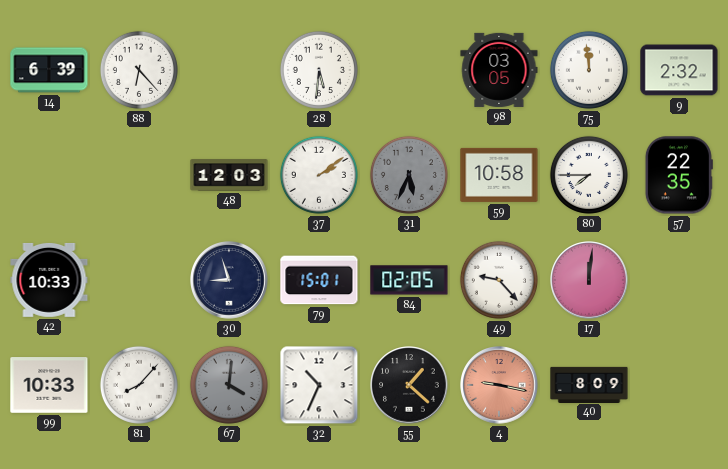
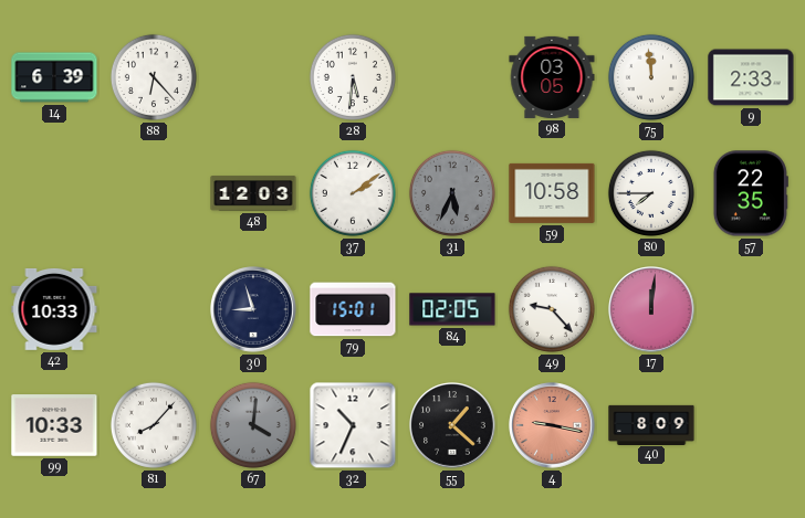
9: 2:32 -> 2:33
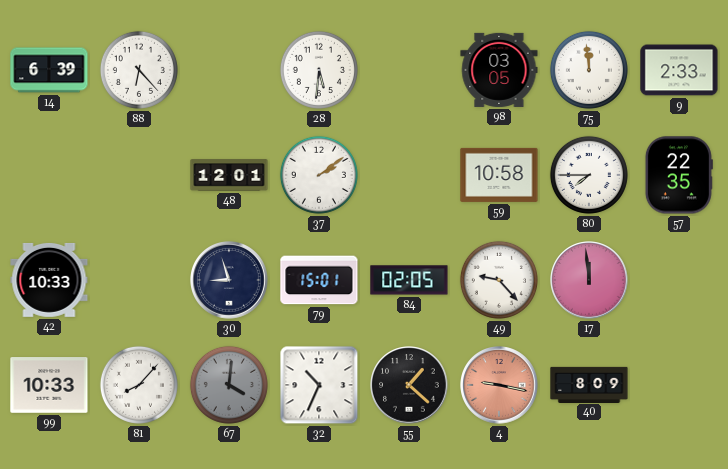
48: 12:03 -> 12:01
31: 5:34 -> none
17: 12:01 -> 11:59
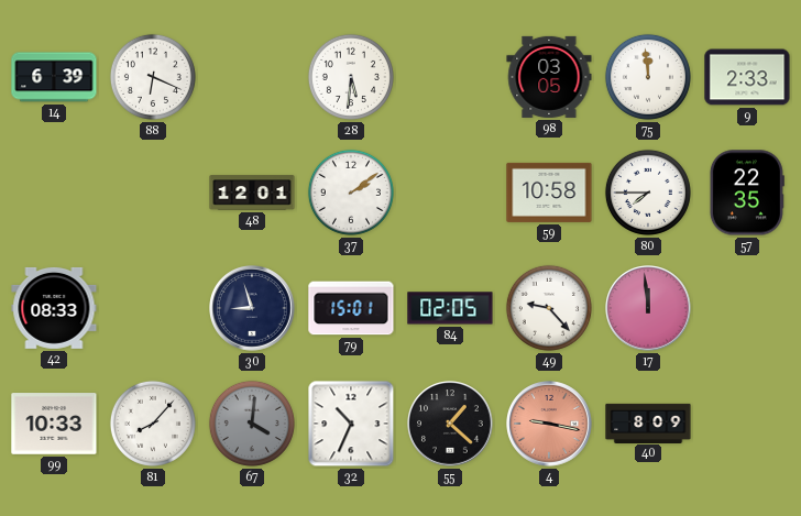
88: 6:23 -> 6:19
42: 10:33 -> 08:33
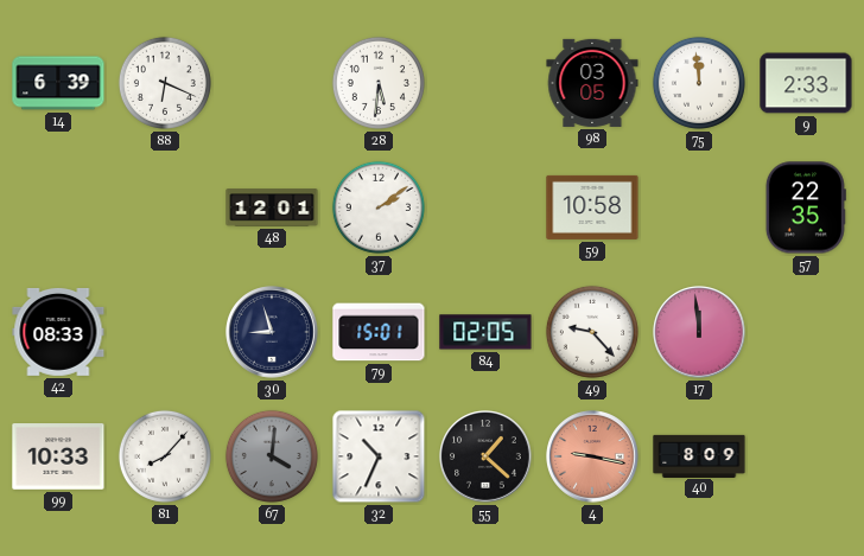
80: 7:45 -> none
